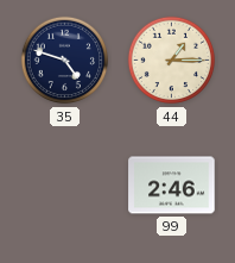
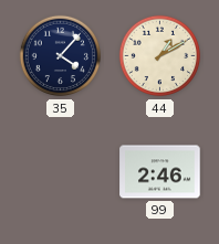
35: 4:48 -> 4:07
44: 1:15 -> 1:10
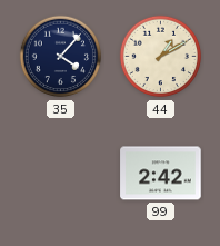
99: 2:46 -> 2:42
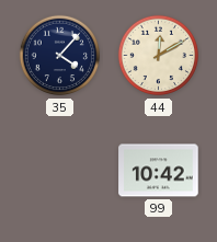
44: 1:10 -> 12:10
99: 2:42 -> 10:42
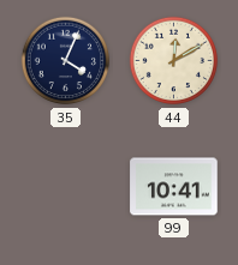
35: 4:07 -> 4:04
99: 10:42 -> 10:41
